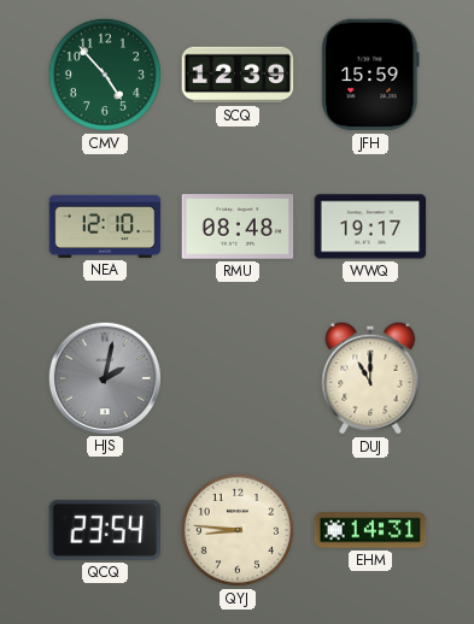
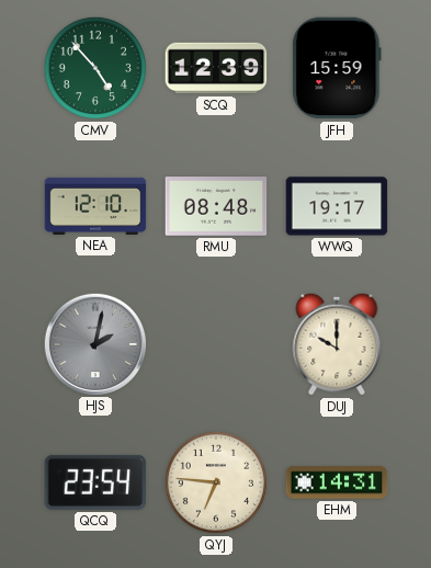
DUJ: 11:00 -> 10:00
QYJ: 8:46 -> 6:46
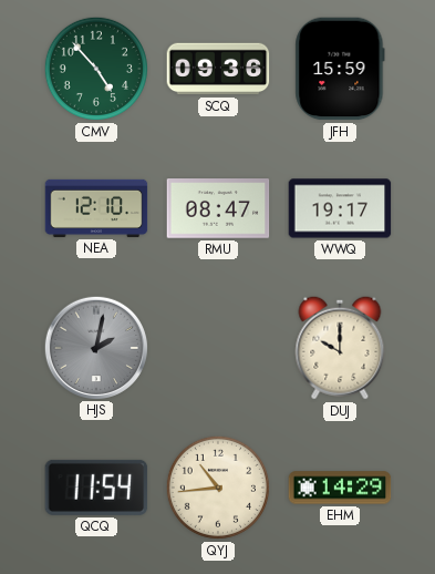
SCQ: 12:39 -> 09:36
RMU: 08:48 -> 08:47
QCQ: 23:54 -> 11:54
QYJ: 6:46 -> 10:44
EHM: 14:31 -> 14:29
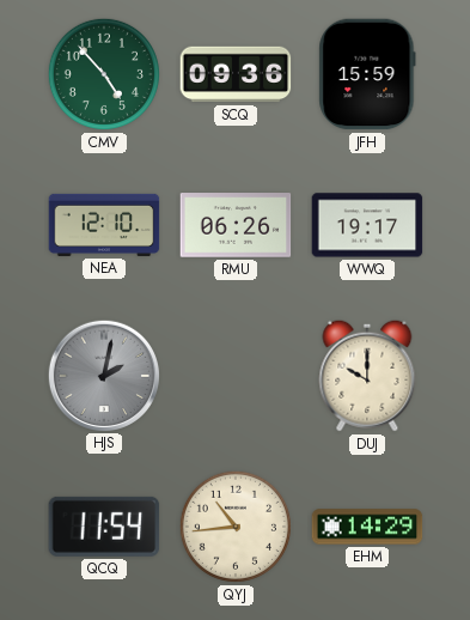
RMU: 08:47 -> 06:26
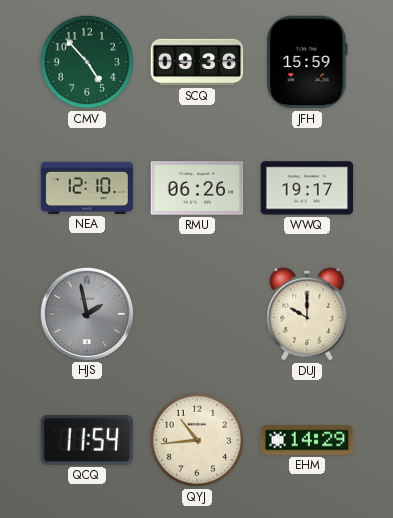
HJS: 2:02 -> 1:58
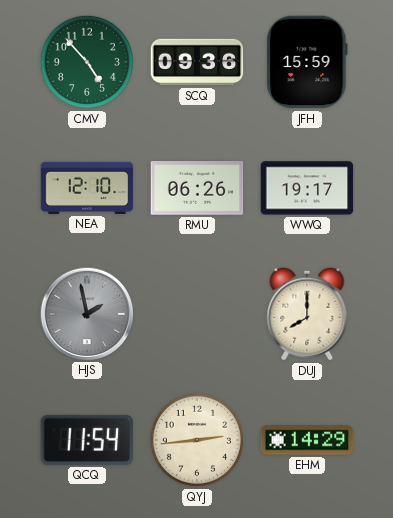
DUJ: 10:00 -> 8:00
QYJ: 10:44 -> 2:44
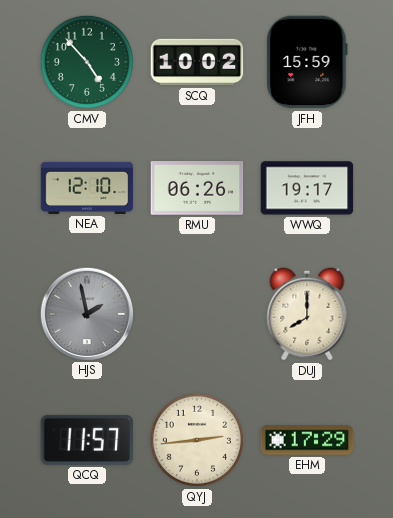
SCQ: 09:36 -> 10:02
QCQ: 11:54 -> 11:57
EHM: 14:29 -> 17:29
